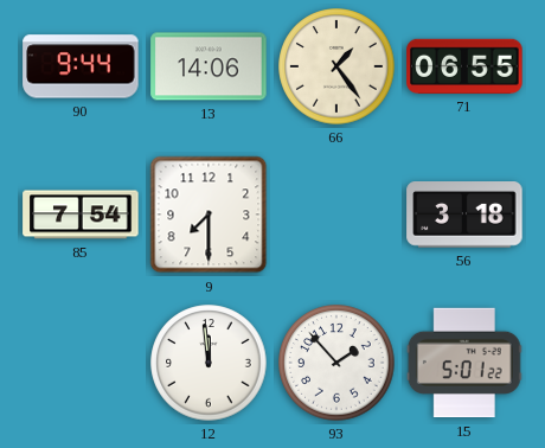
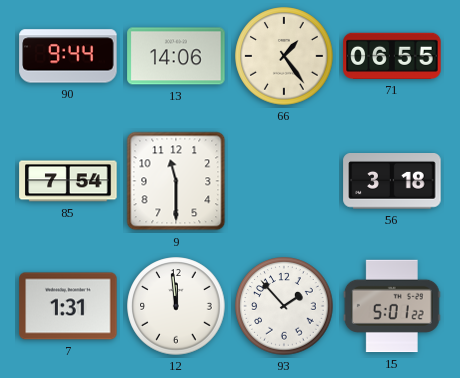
9: 7:30 -> 11:30
7: none -> 1:31
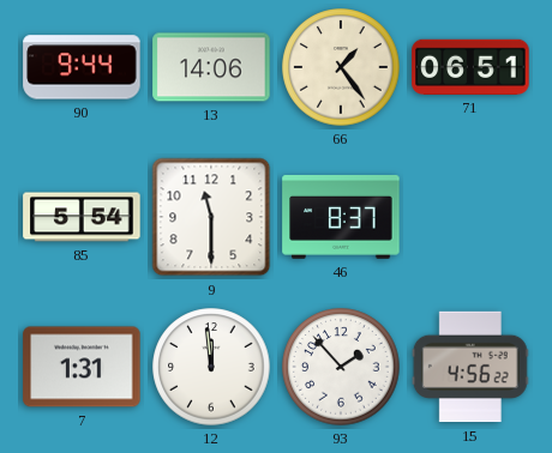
71: 06:55 -> 06:51
85: 7:54 -> 5:54
46: none -> 8:37
56: 3:18 -> none
15: 5:01 -> 4:56
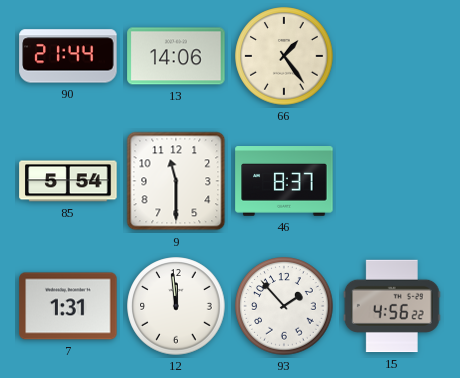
90: 9:44 -> 21:44
71: 06:51 -> none
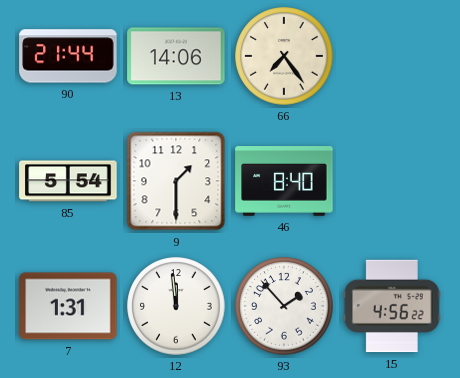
66: 1:24 -> 7:24
9: 11:30 -> 1:30
46: 8:37 -> 8:40
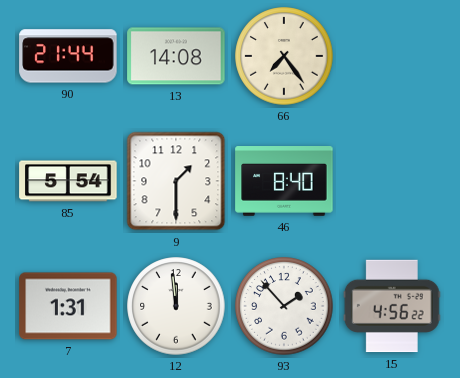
13: 14:06 -> 14:08
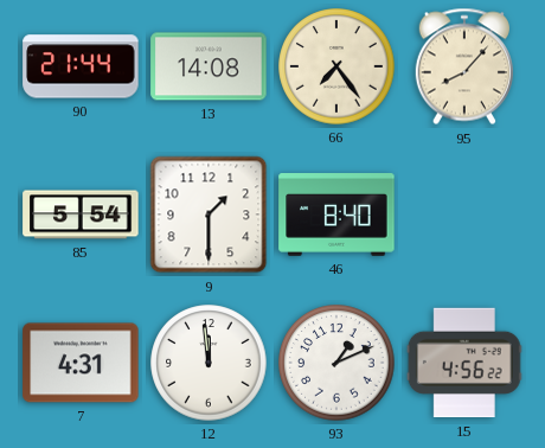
95: none -> 8:07
7: 1:31 -> 4:31
93: 1:53 -> 1:11
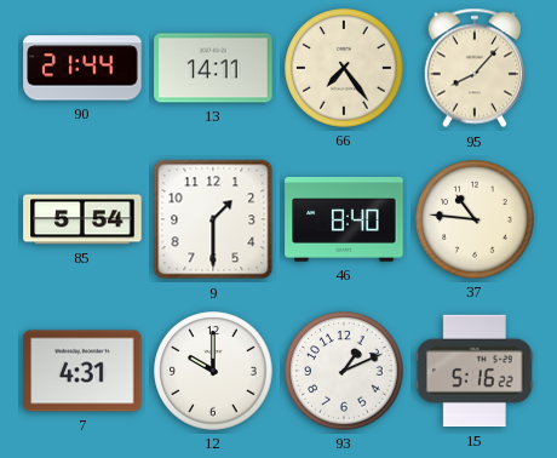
13: 14:08 -> 14:11
37: none -> 10:46
12: 11:59 -> 10:00
15: 4:56 -> 5:16
